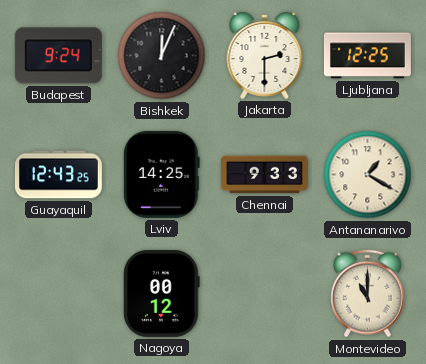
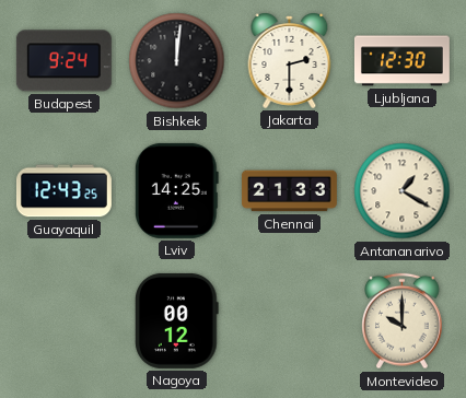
Bishkek: 12:04 -> 12:01
Ljubljana: 12:25 -> 12:30
Chennai: 9:33 -> 21:33
Montevideo: 11:00 -> 10:00
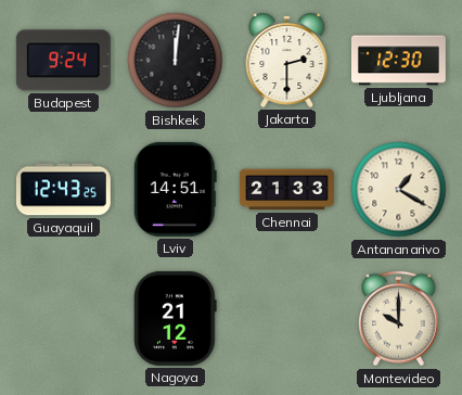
Lviv: 14:25 -> 14:51
Nagoya: 00:12 -> 21:12
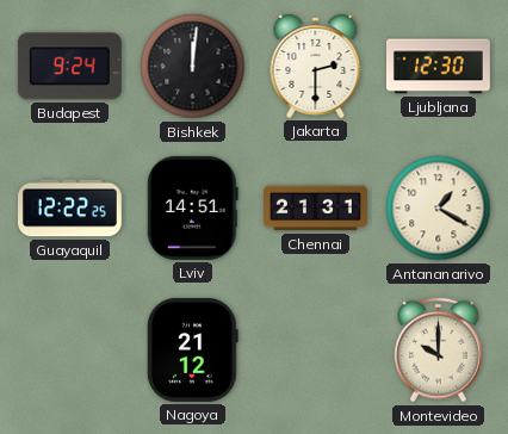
Guayaquil: 12:43 -> 12:22
Chennai: 21:33 -> 21:31
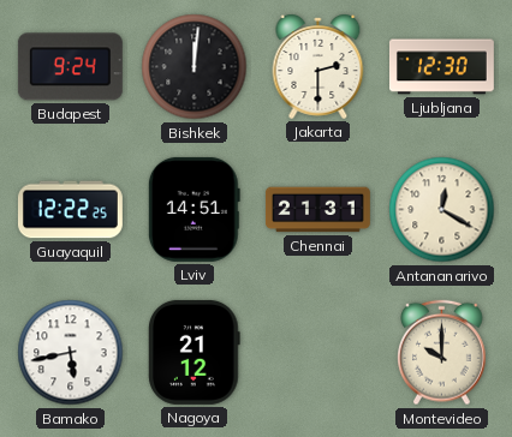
Antananarivo: 1:20 -> 12:20
Bamako: none -> 5:43
